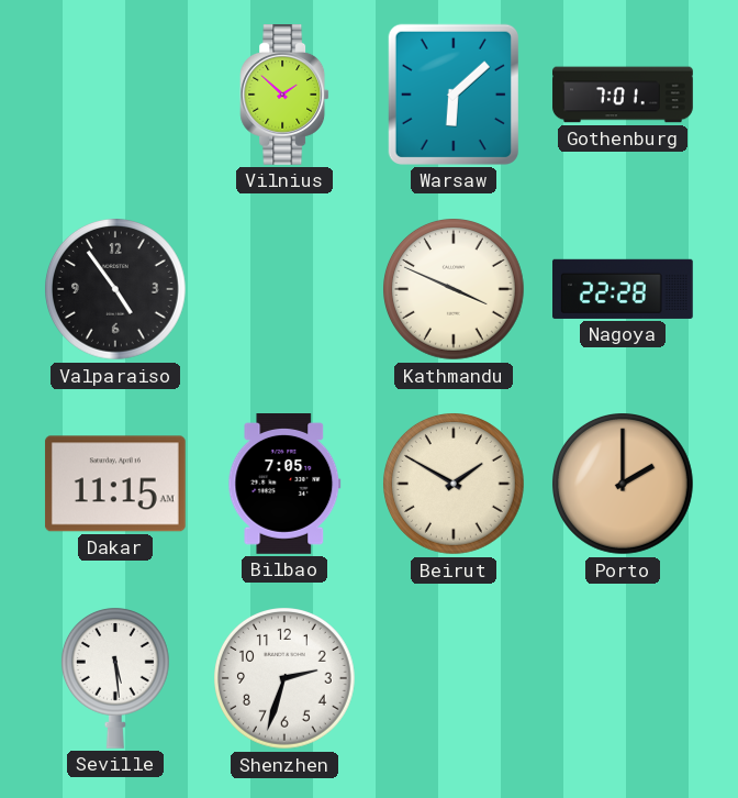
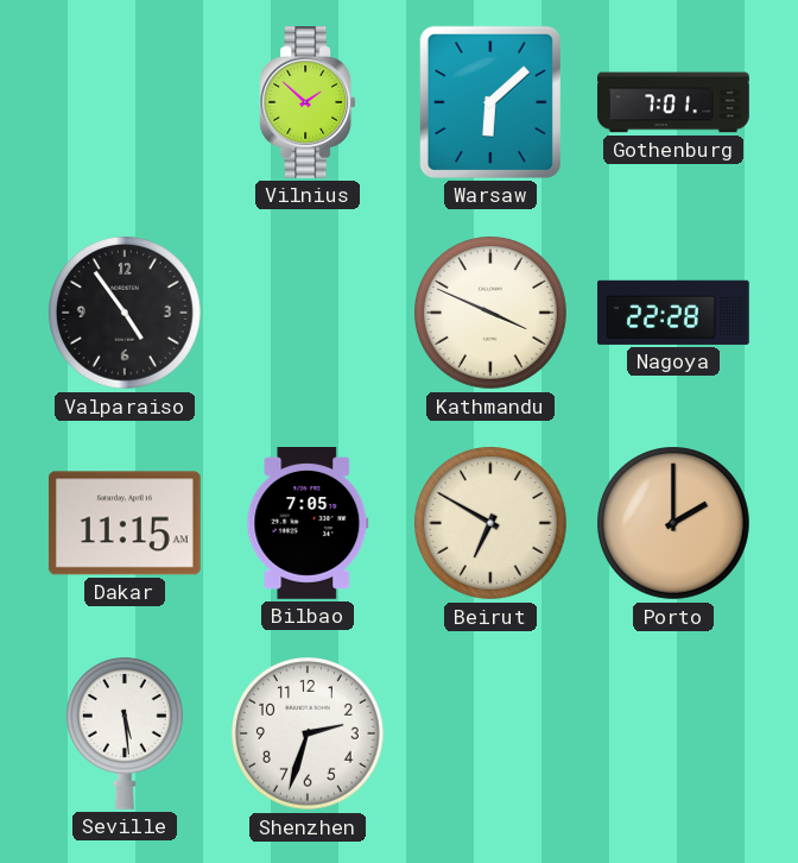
Beirut: 1:50 -> 6:50
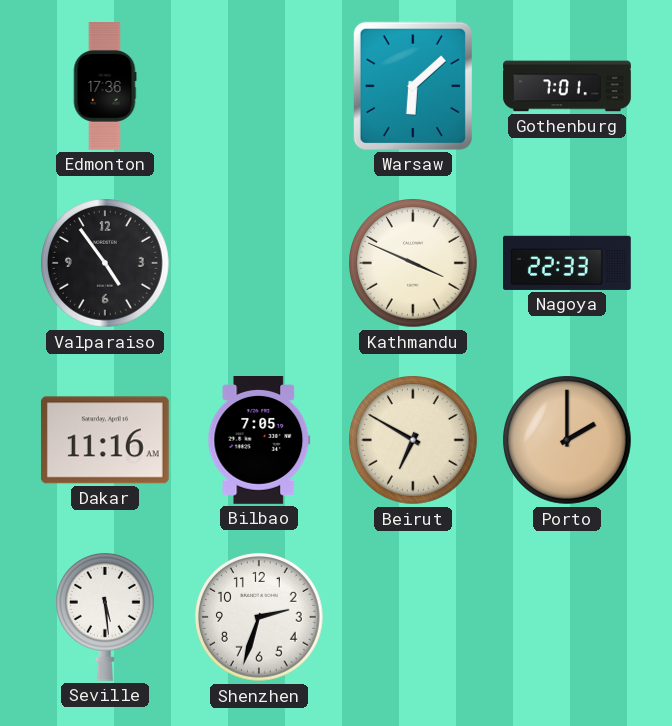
Edmonton: none -> 17:36
Vilnius: 1:52 -> none
Nagoya: 22:28 -> 22:33
Dakar: 11:15 -> 11:16
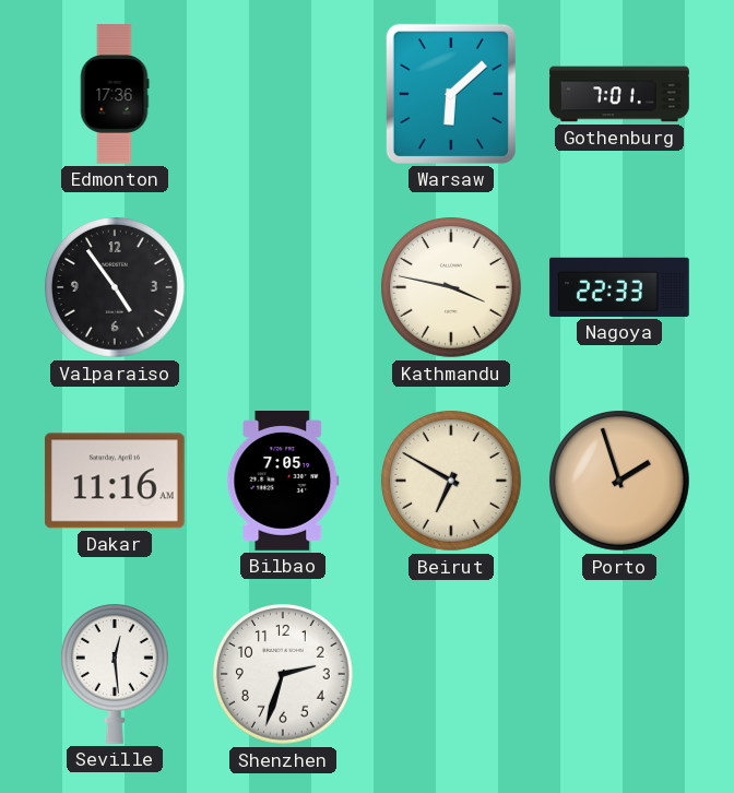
Kathmandu: 3:49 -> 3:47
Porto: 2:00 -> 1:57
Seville: 5:29 -> 12:29
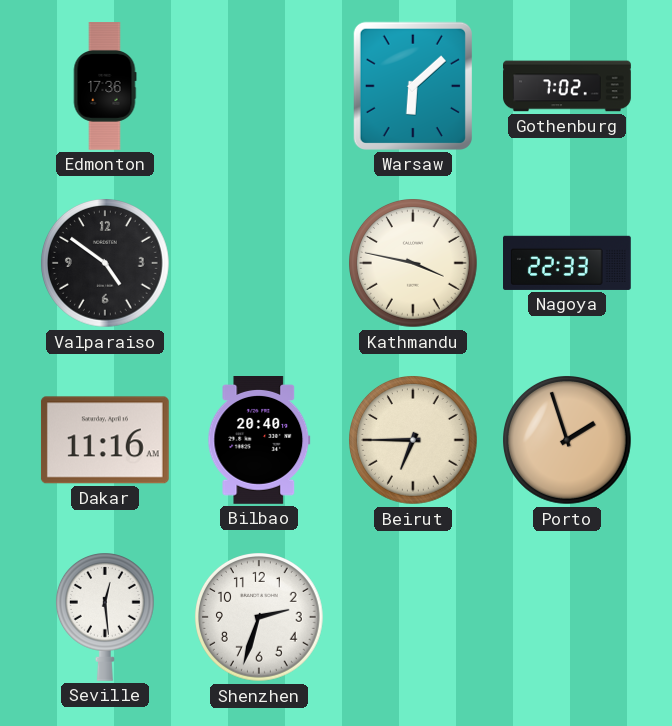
Gothenburg: 7:01 -> 7:02
Valparaiso: 4:54 -> 4:51
Bilbao: 7:05 -> 20:40
Beirut: 6:50 -> 6:45
